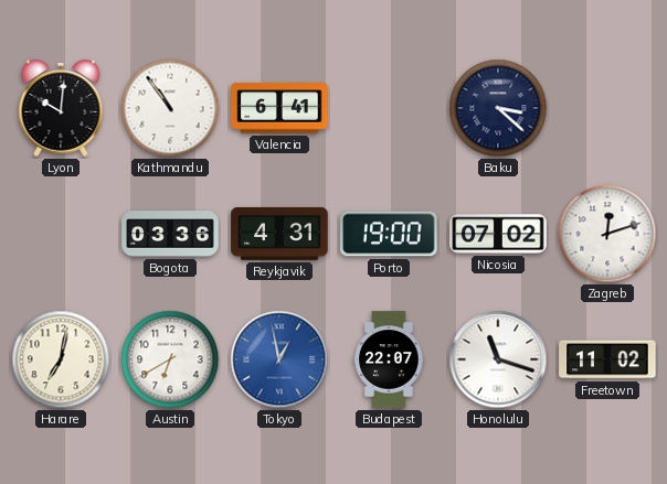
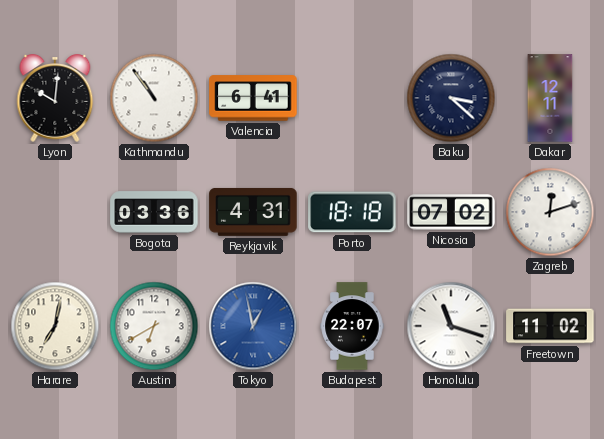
Dakar: none -> 12:11
Porto: 19:00 -> 18:18
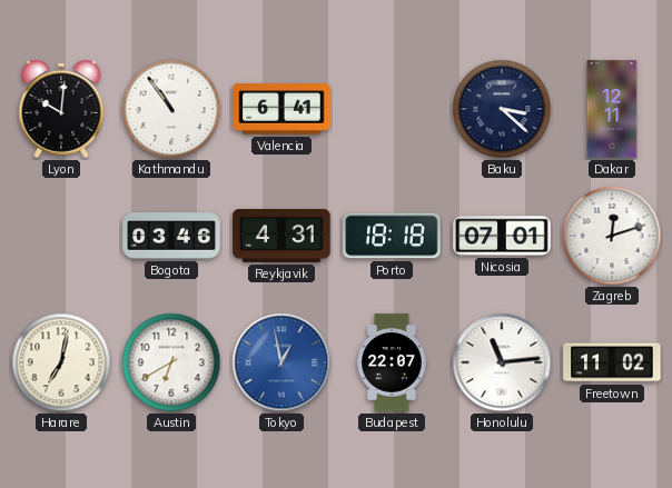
Bogota: 03:36 -> 03:46
Nicosia: 07:02 -> 07:01
Honolulu: 11:18 -> 11:14
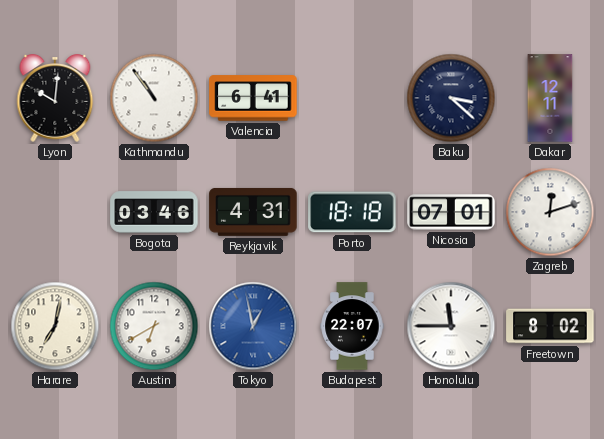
Honolulu: 11:14 -> 11:45
Freetown: 11:02 -> 8:02
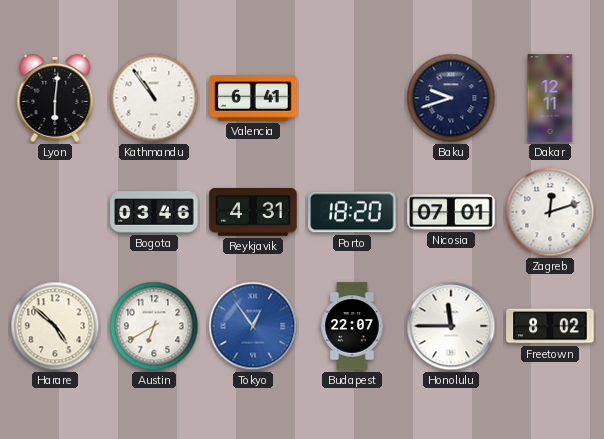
Lyon: 10:01 -> 6:01
Baku: 3:22 -> 9:42
Porto: 18:18 -> 18:20
Harare: 7:02 -> 4:52
Tokyo: 12:58 -> 12:54
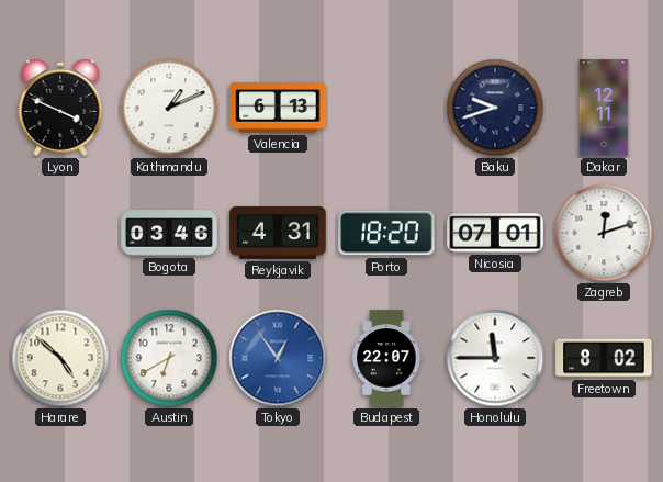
Lyon: 6:01 -> 3:49
Kathmandu: 10:54 -> 1:11
Valencia: 6:41 -> 6:13
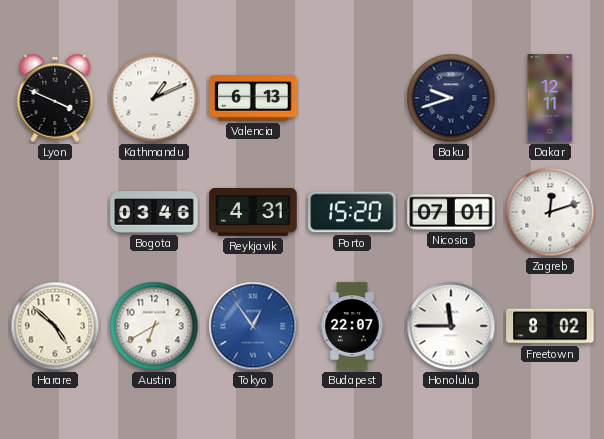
Porto: 18:20 -> 15:20
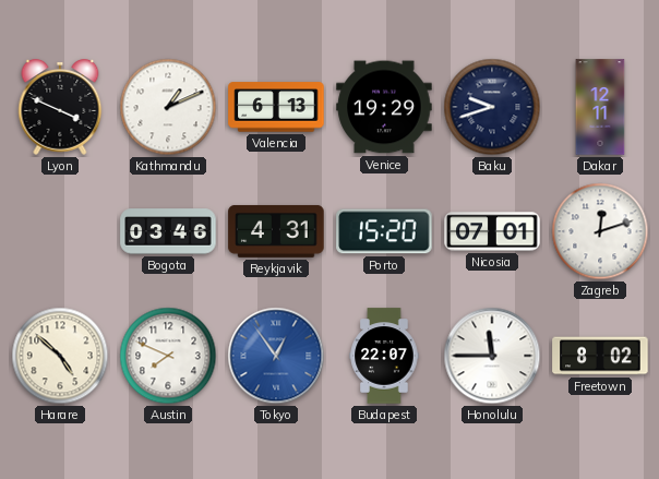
Venice: none -> 19:29
Austin: 6:40 -> 7:49
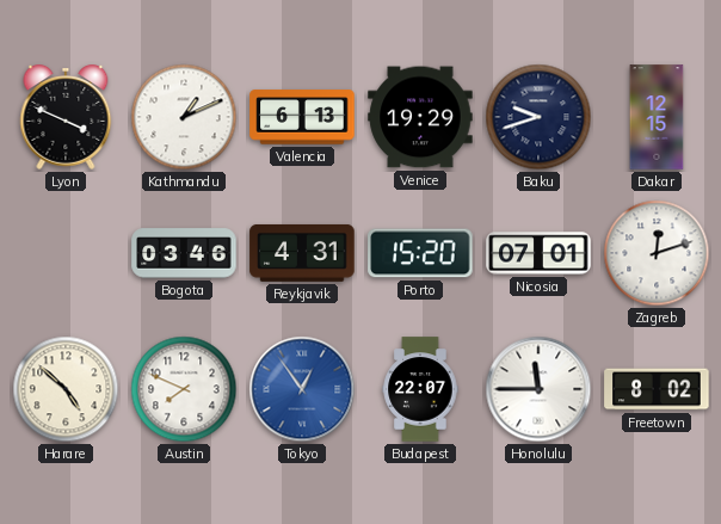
Dakar: 12:11 -> 12:15
